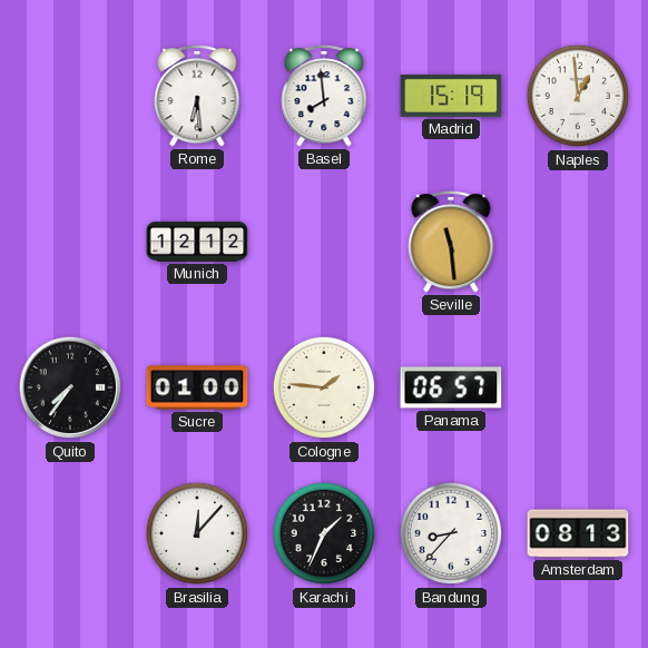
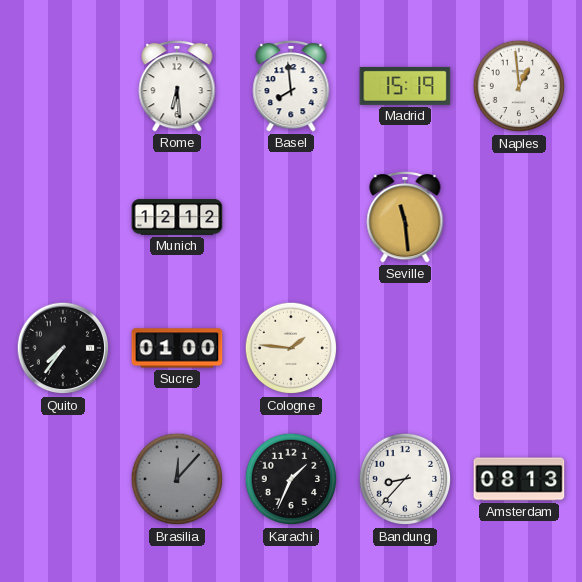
Panama: 06:57 -> none
Brasilia dial: white -> grey
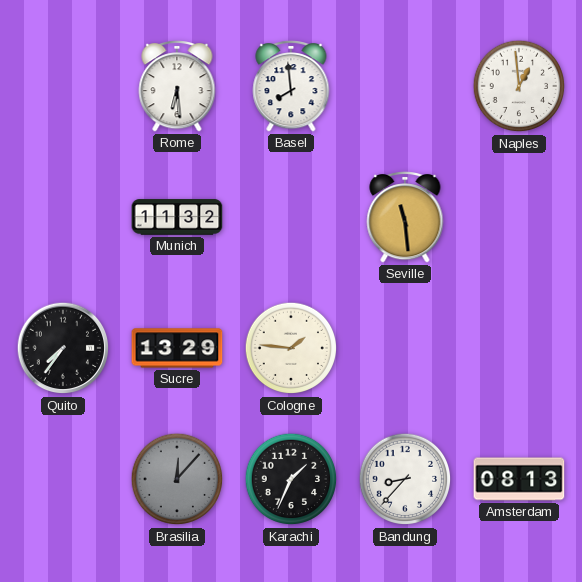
Madrid: 15:19 -> none
Munich: 12:12 -> 11:32
Sucre: 01:00 -> 13:29
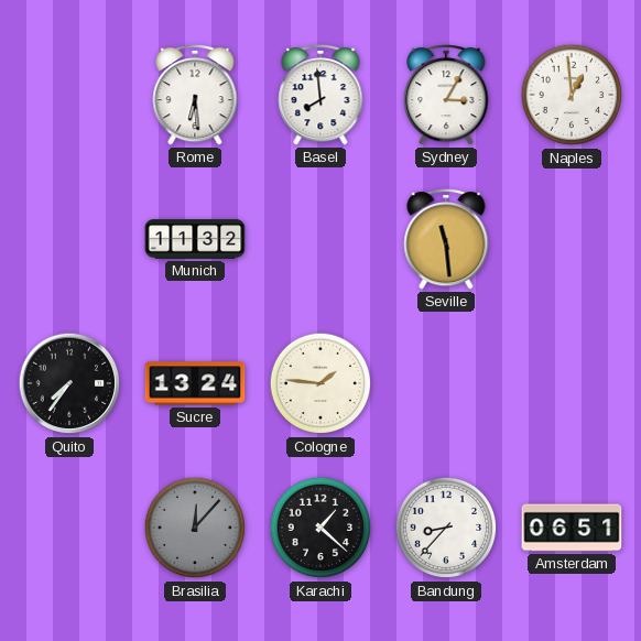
Sydney: none -> 3:05
Sucre: 13:29 -> 13:24
Karachi: 1:34 -> 1:22
Amsterdam: 08:13 -> 06:51
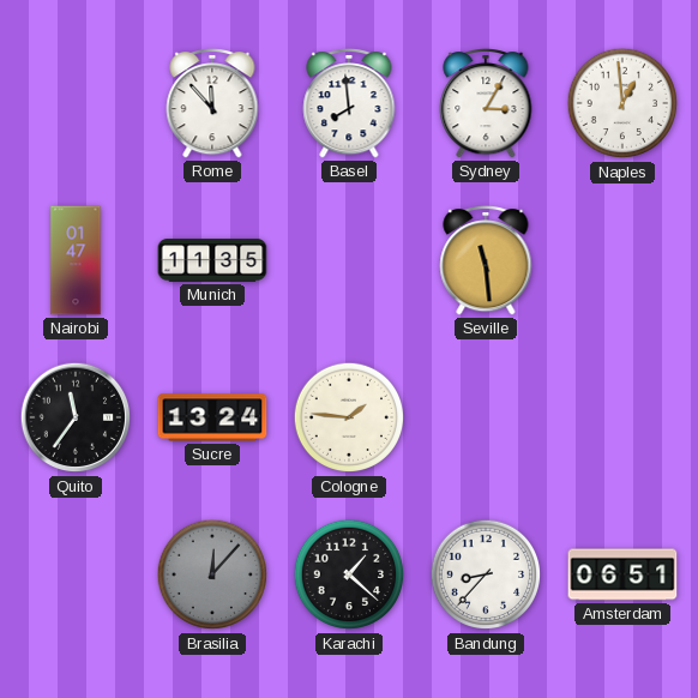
Rome: 6:29 -> 11:53
Nairobi: none -> 01:47
Munich: 11:32 -> 11:35
Quito: 7:36 -> 11:36
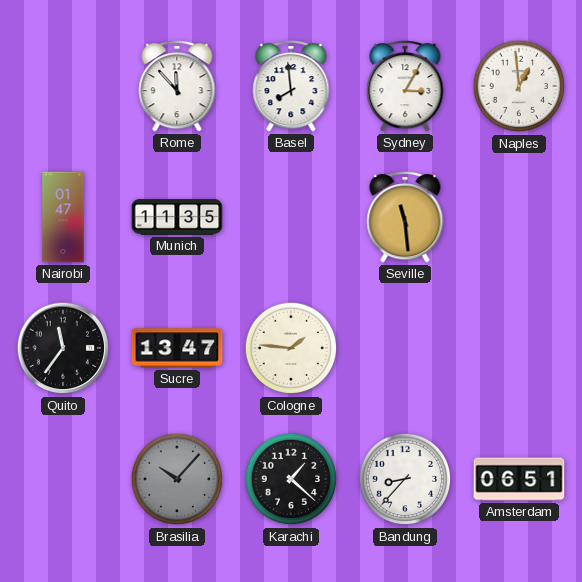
Sucre: 13:24 -> 13:47
Brasilia: 12:07 -> 10:07
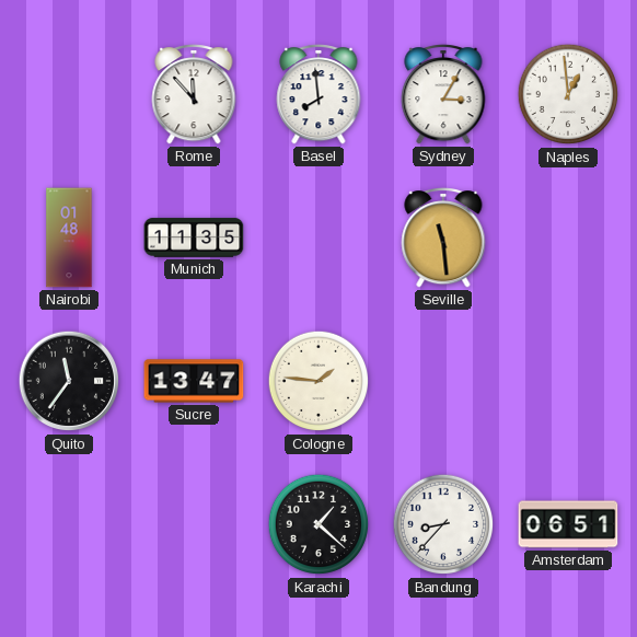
Nairobi: 01:47 -> 01:48
Brasilia: 10:07 -> none
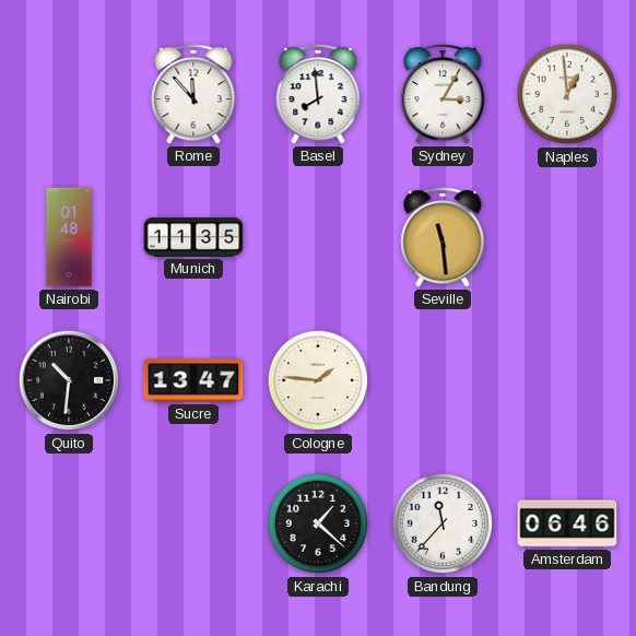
Quito: 11:36 -> 10:31
Bandung: 8:37 -> 11:37
Amsterdam: 06:51 -> 06:46
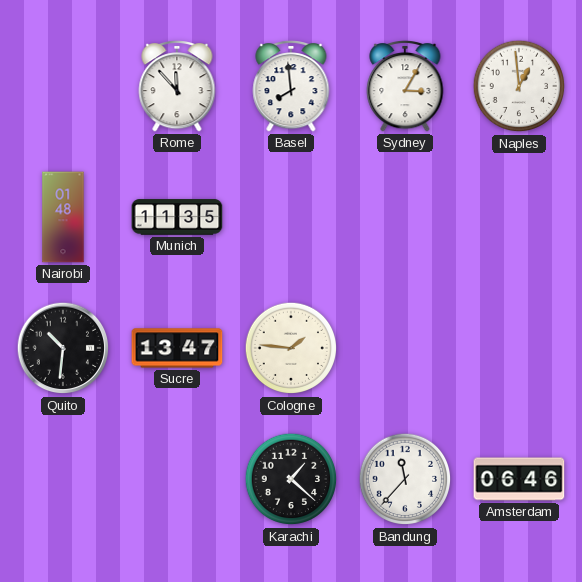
Seville: 11:29 -> none
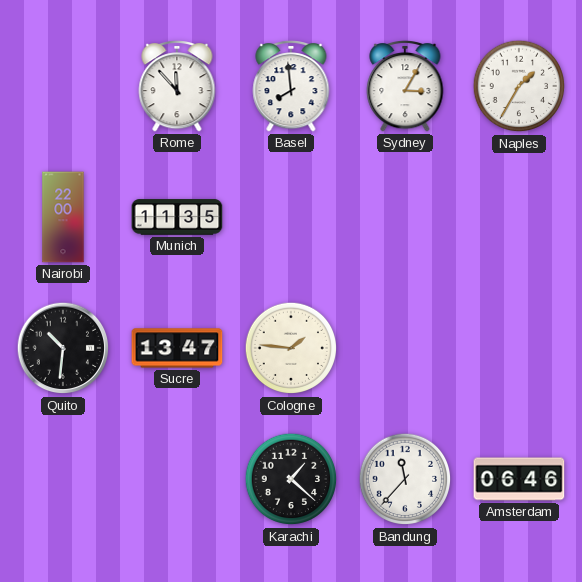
Naples: 12:59 -> 1:35
Nairobi: 01:48 -> 22:00
